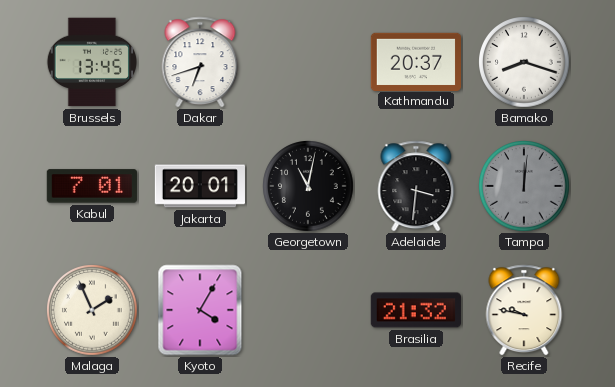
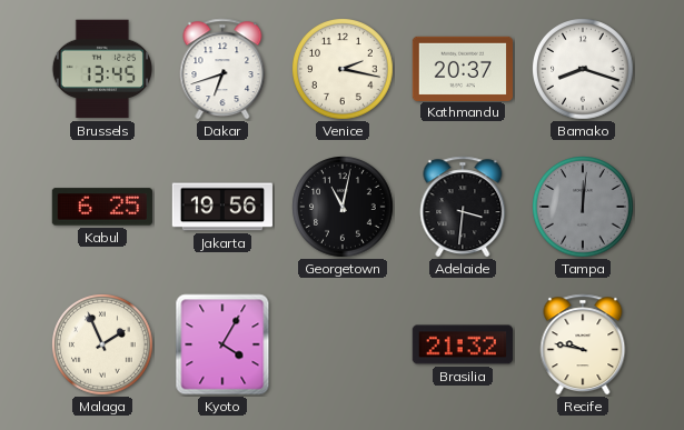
Venice: none -> 2:17
Kabul: 7:01 -> 6:25
Jakarta: 20:01 -> 19:56
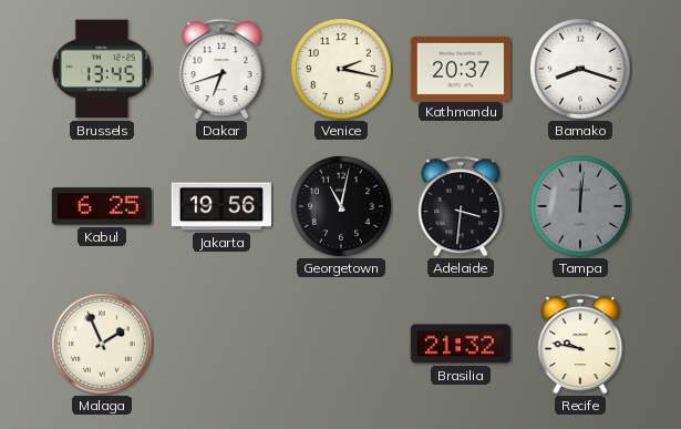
Kyoto: 4:05 -> none
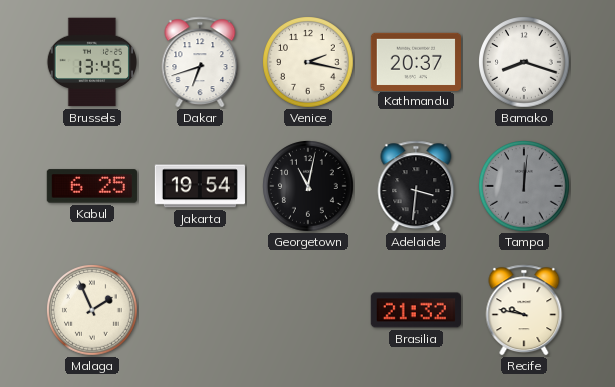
Jakarta: 19:56 -> 19:54
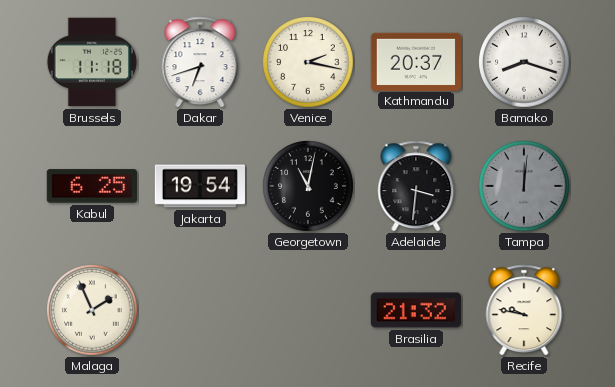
Brussels: 13:45 -> 11:18
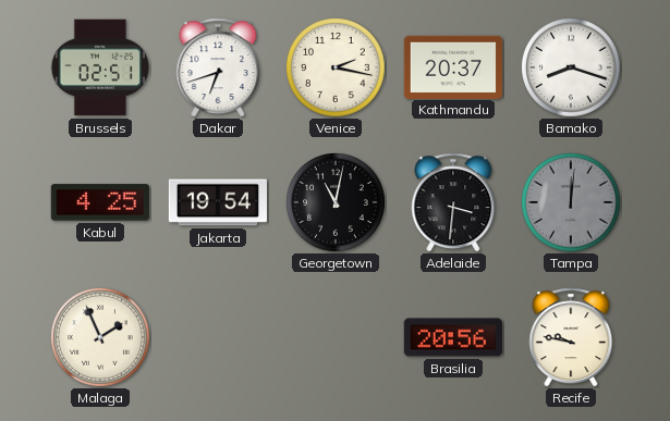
Brussels: 11:18 -> 02:51
Kabul: 6:25 -> 4:25
Brasilia: 21:32 -> 20:56
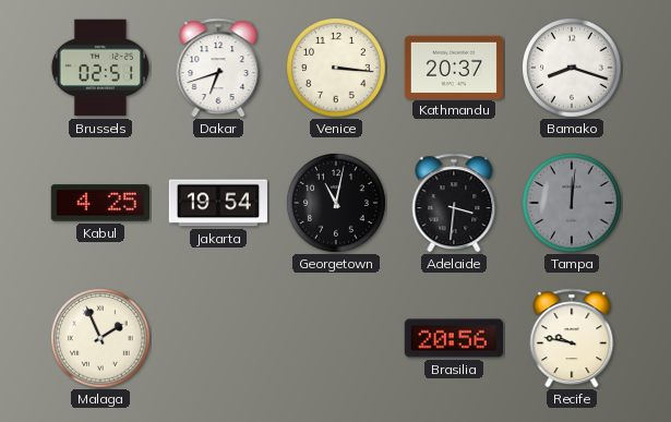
Venice: 2:17 -> 3:16
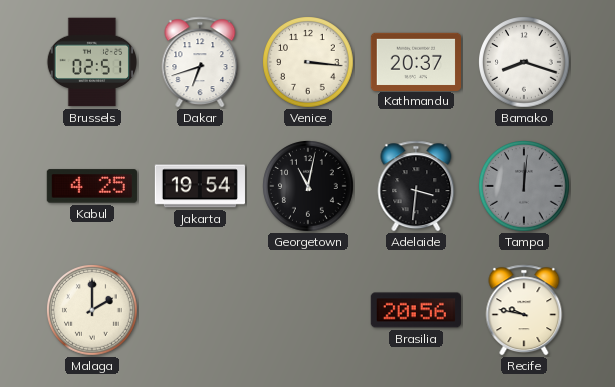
Malaga: 1:56 -> 2:00
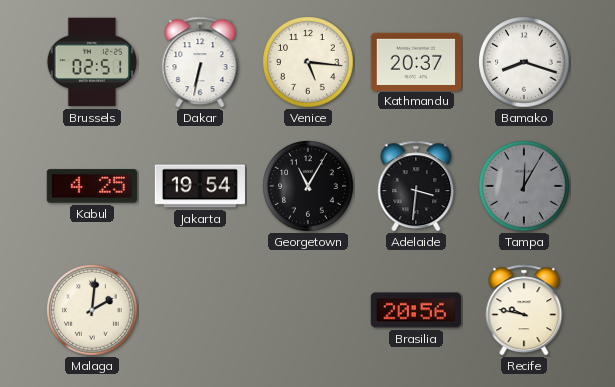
Dakar: 6:42 -> 6:32
Venice: 3:16 -> 5:16
Georgetown: 11:02 -> 11:05
Tampa: 12:01 -> 12:05
Malaga: 2:00 -> 2:01
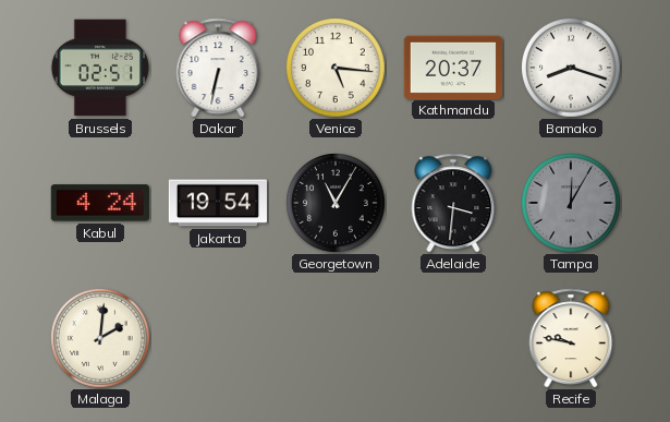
Kabul: 4:25 -> 4:24
Brasilia: 20:56 -> none
